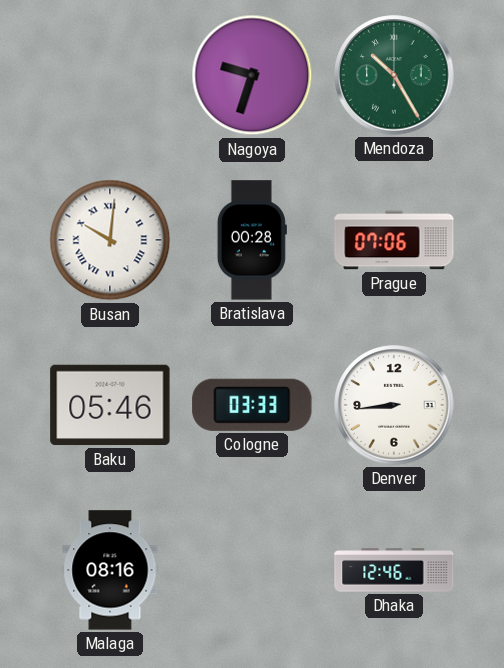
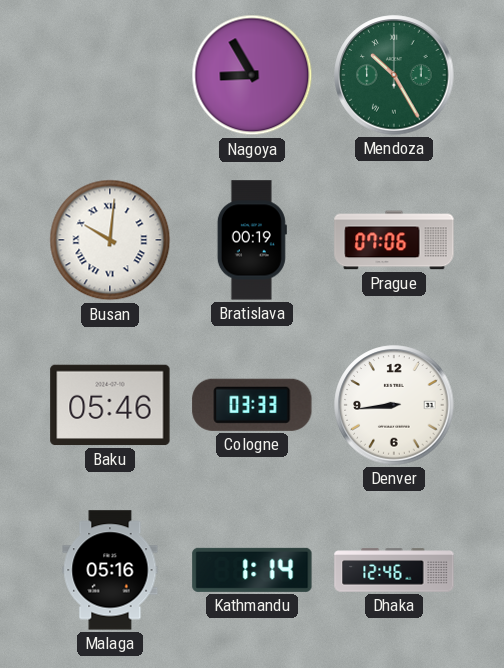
Nagoya: 9:33 -> 8:55
Bratislava: 00:28 -> 00:19
Malaga: 08:16 -> 05:16
Kathmandu: none -> 1:14
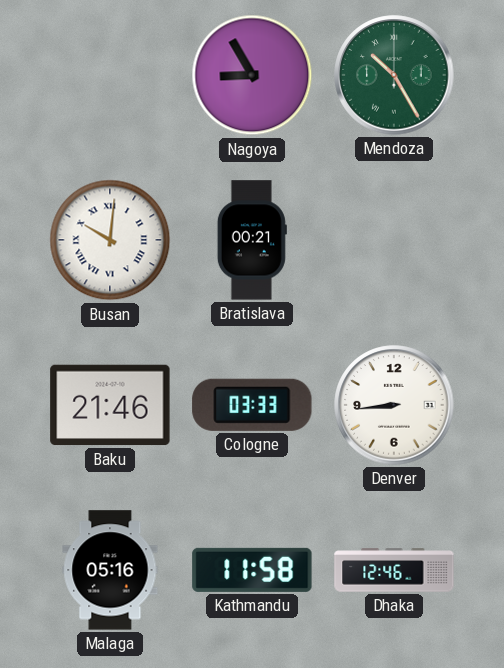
Bratislava: 00:19 -> 00:21
Prague: 07:06 -> none
Baku: 05:46 -> 21:46
Kathmandu: 1:14 -> 11:58
